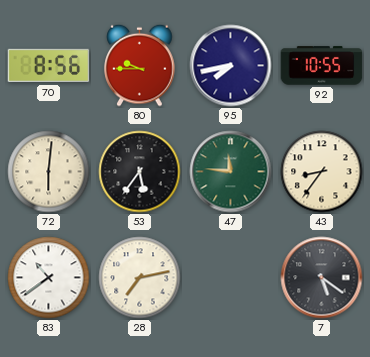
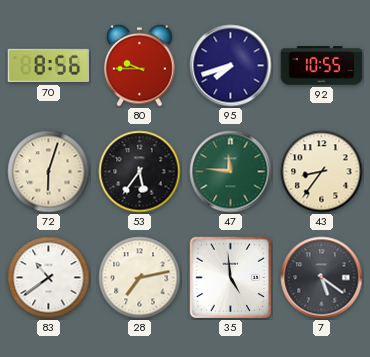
95: 7:43 -> 7:42
72: 6:01 -> 6:03
35: none -> 4:59
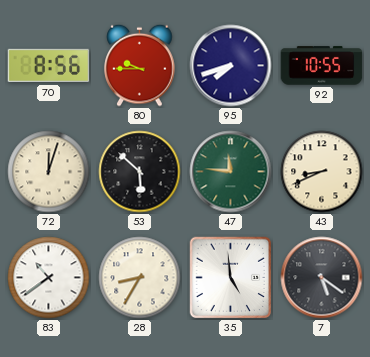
72: 6:03 -> 12:03
53: 5:36 -> 5:52
43: 8:36 -> 8:41
28: 7:13 -> 8:35
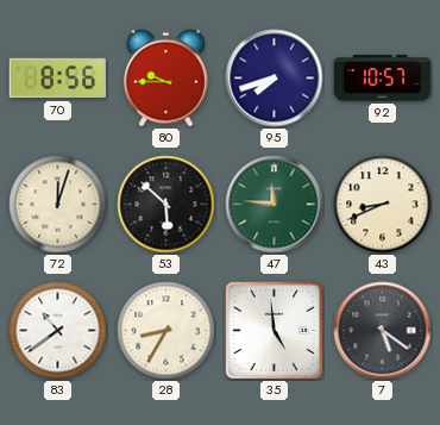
92: 10:55 -> 10:57
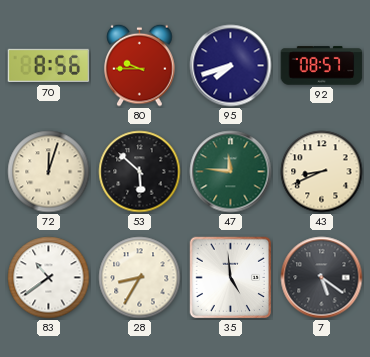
92: 10:57 -> 08:57
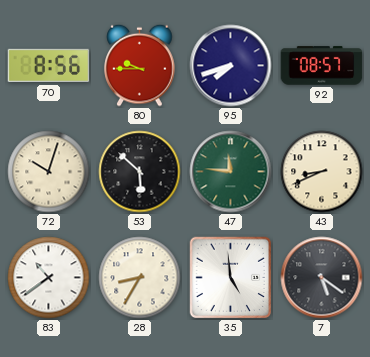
72: 12:03 -> 10:03
